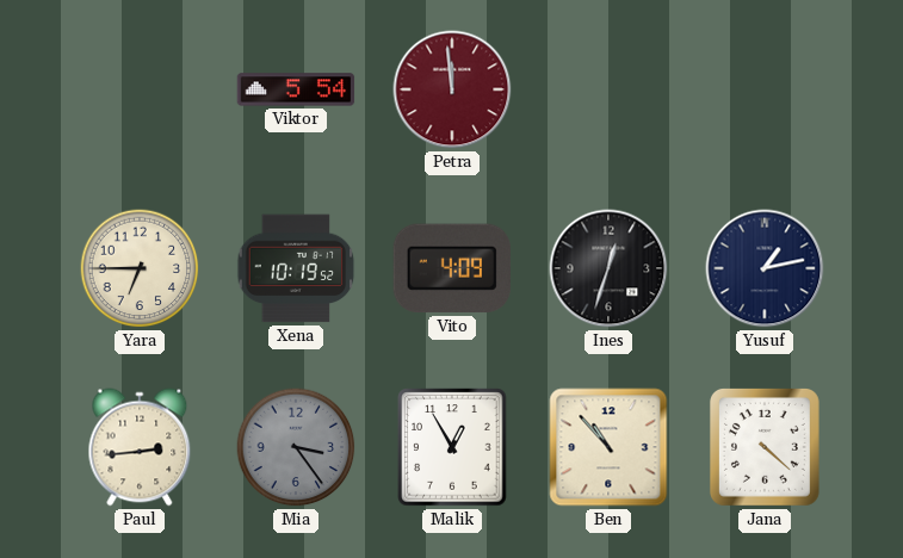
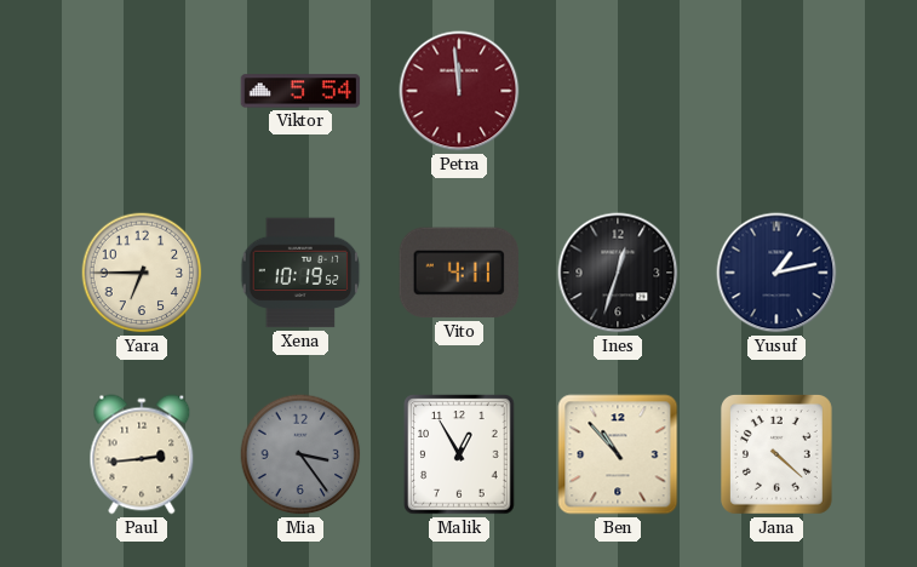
Vito: 4:09 -> 4:11
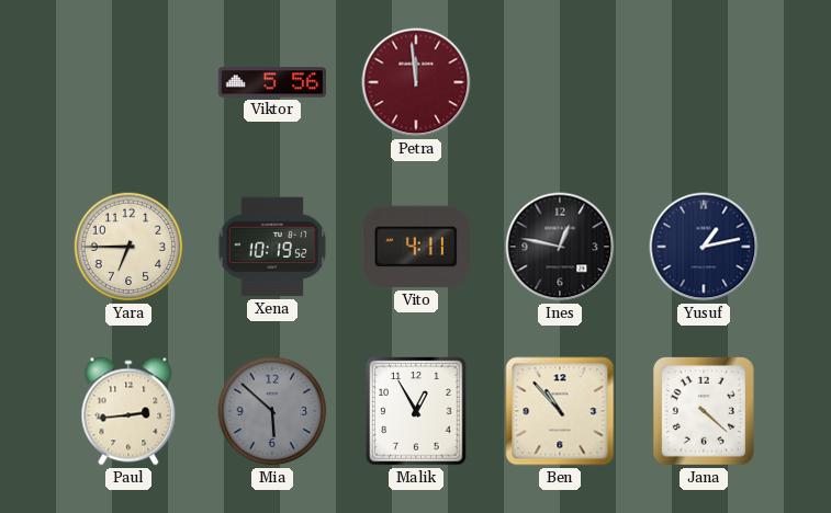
Viktor: 5:54 -> 5:56
Ines: 12:33 -> 12:47
Mia: 3:24 -> 5:52
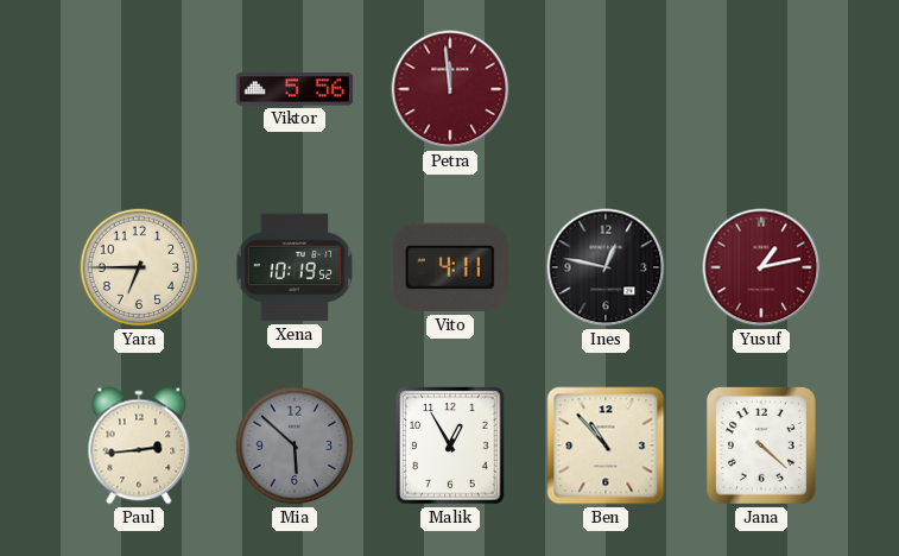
Yusuf dial: navy -> burgundy
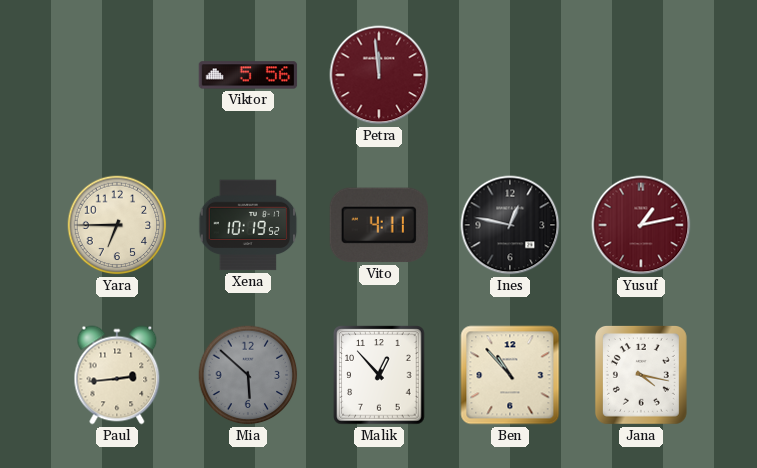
Malik: 12:55 -> 12:53
Jana: 4:22 -> 4:17
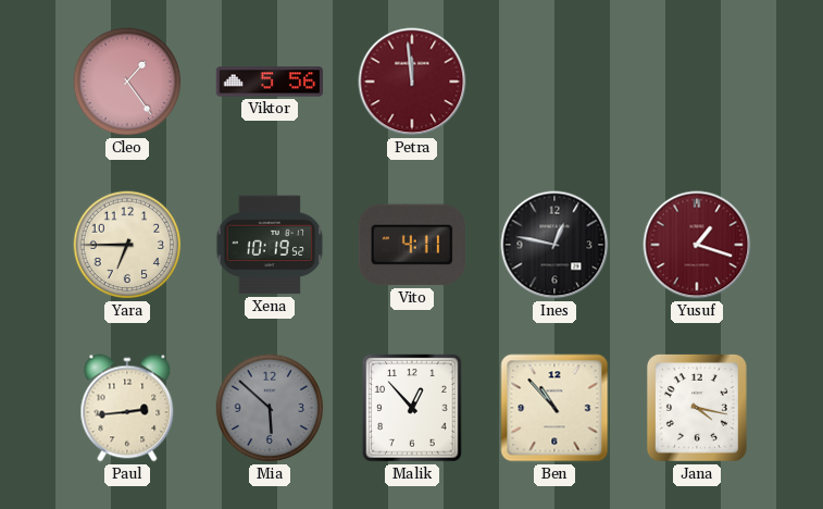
Cleo: none -> 1:24
Yusuf: 1:13 -> 1:18
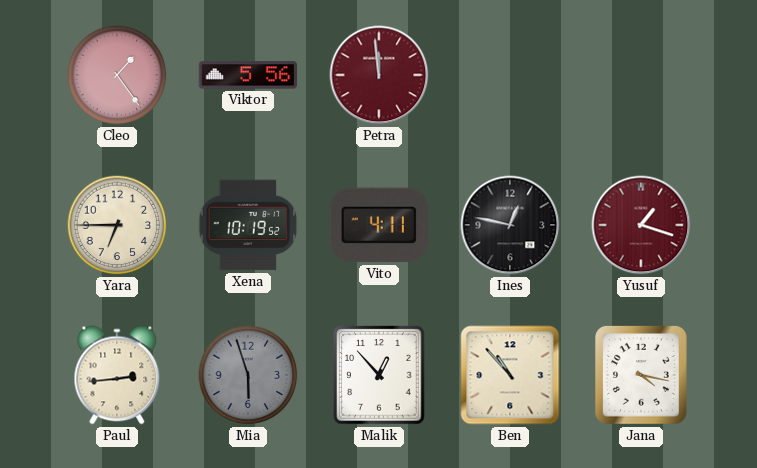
Mia: 5:52 -> 5:57
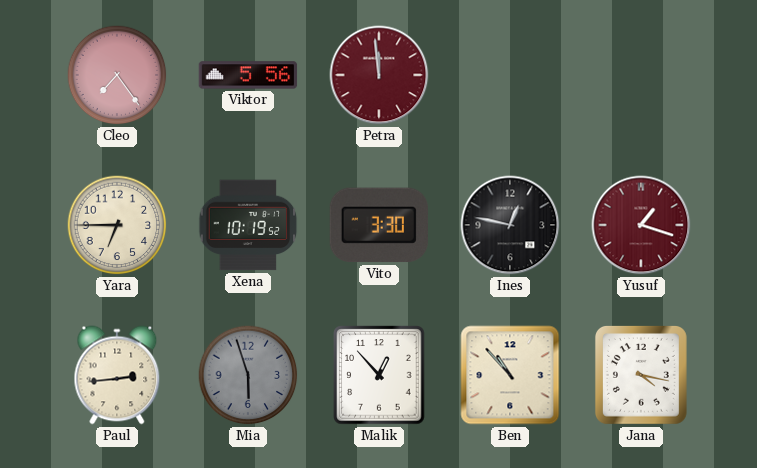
Cleo: 1:24 -> 7:24
Vito: 4:11 -> 3:30
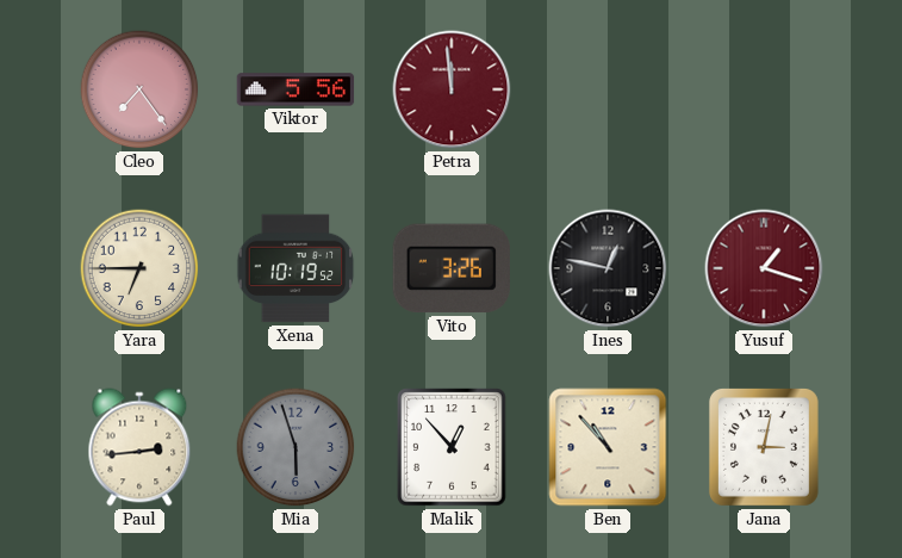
Vito: 3:30 -> 3:26
Jana: 4:17 -> 3:02
